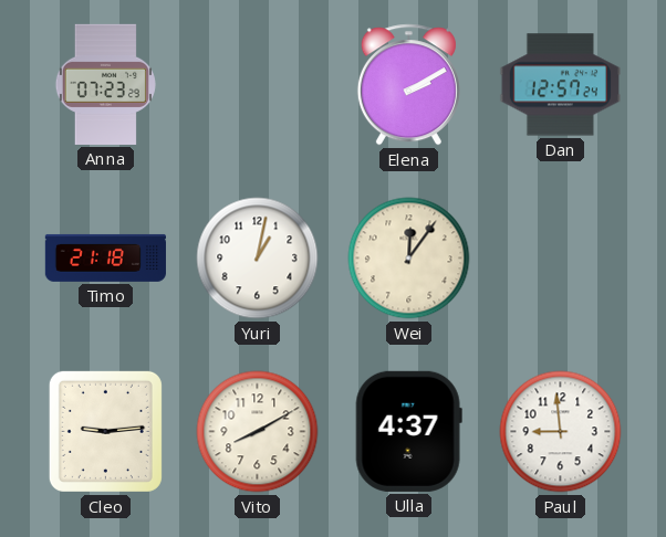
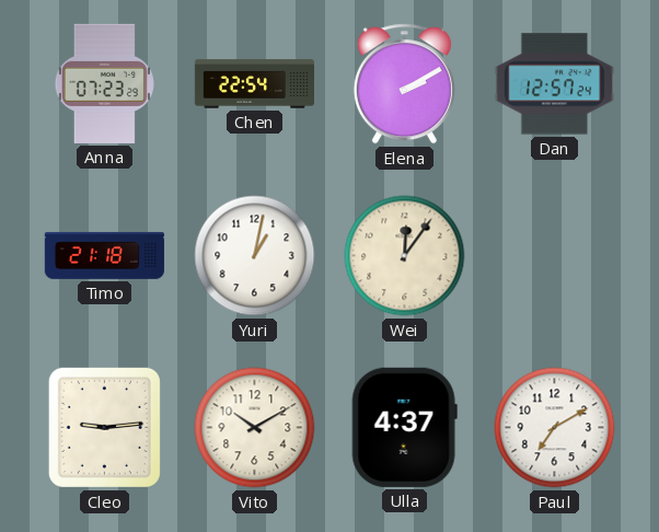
Chen: none -> 22:54
Vito: 8:10 -> 10:10
Paul: 8:59 -> 7:10
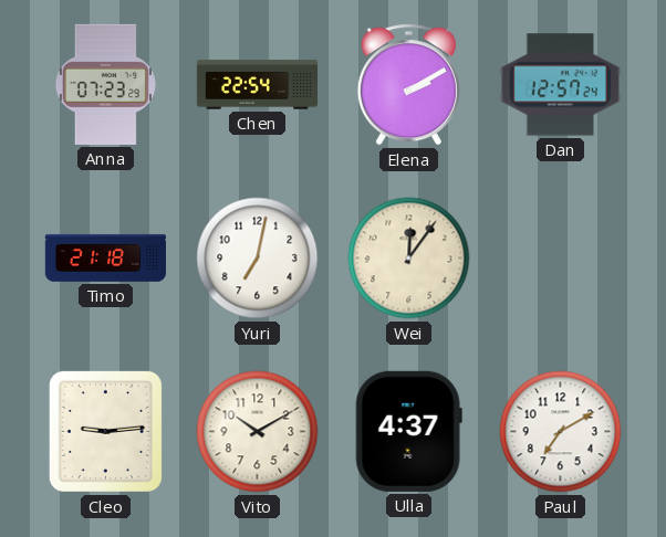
Yuri: 1:02 -> 7:02
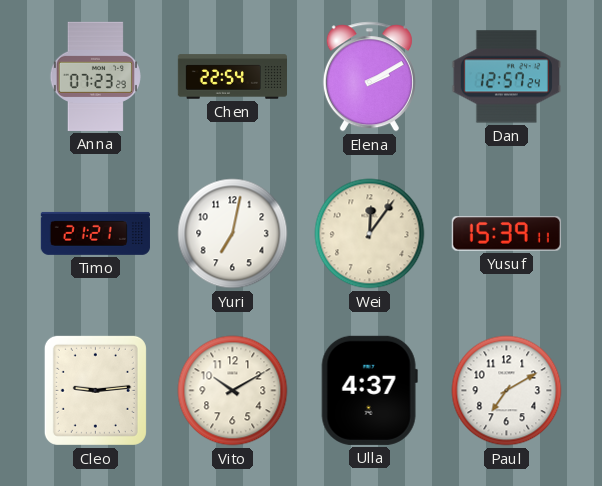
Timo: 21:18 -> 21:21
Yusuf: none -> 15:39
